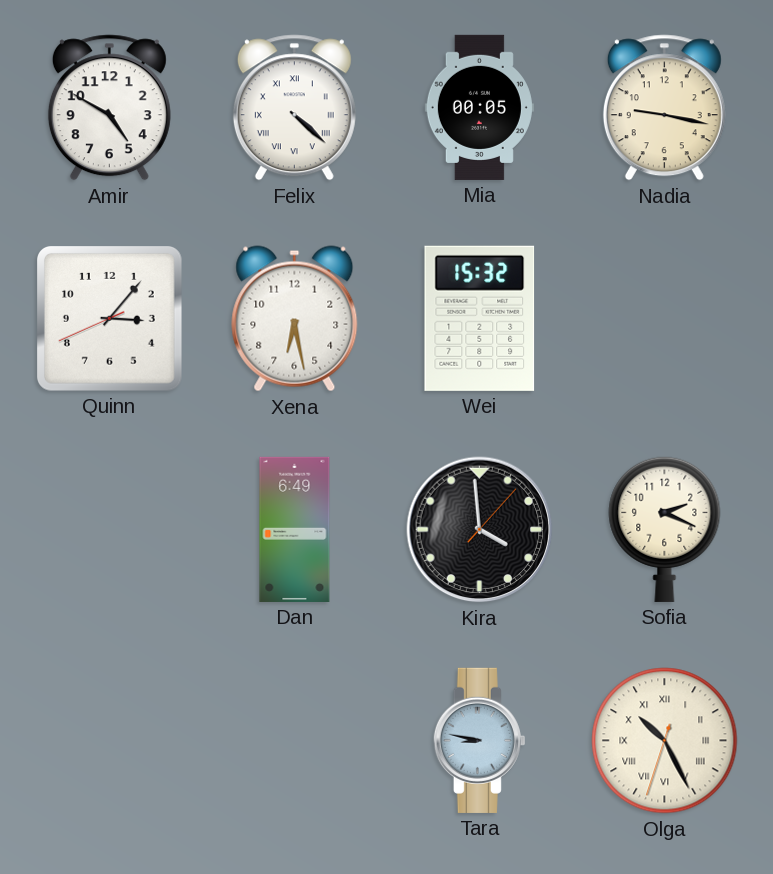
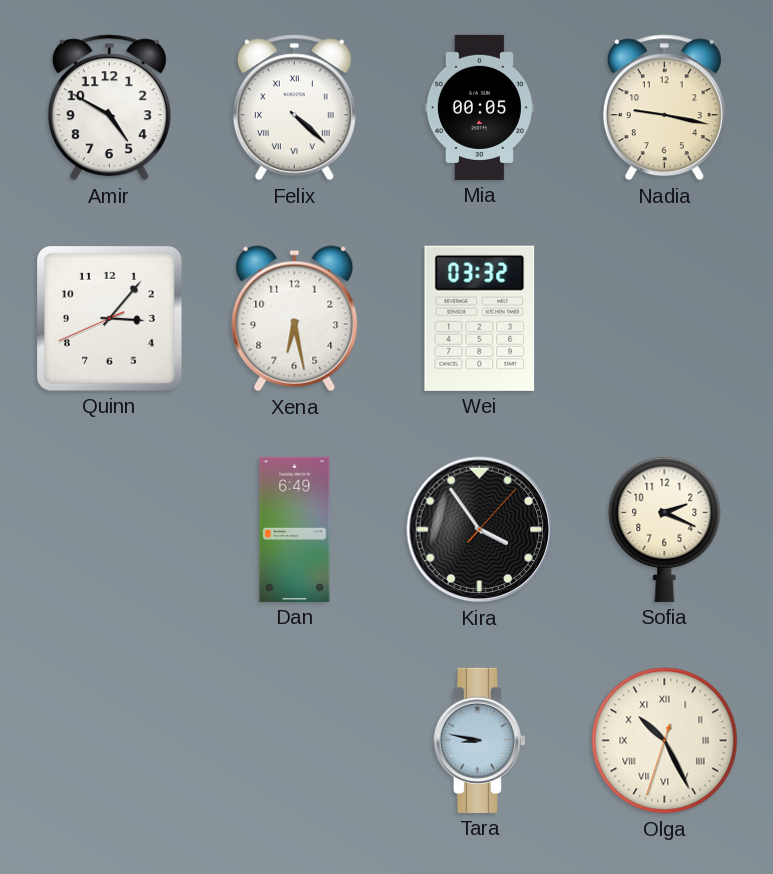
Wei: 15:32 -> 03:32
Kira: 3:59 -> 3:54
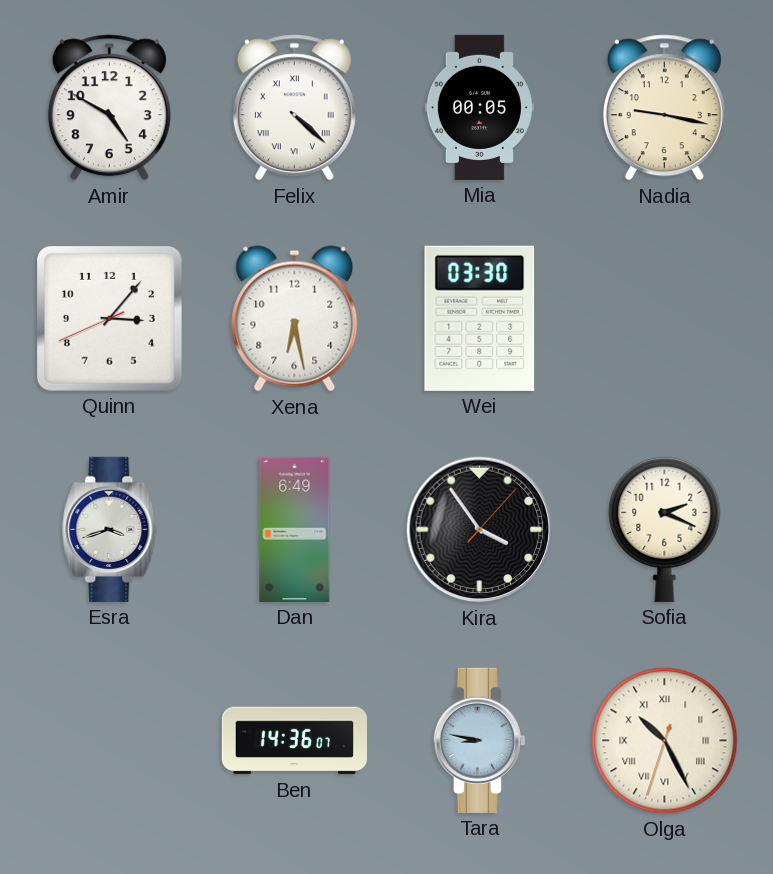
Wei: 03:32 -> 03:30
Esra: none -> 3:42
Ben: none -> 14:36
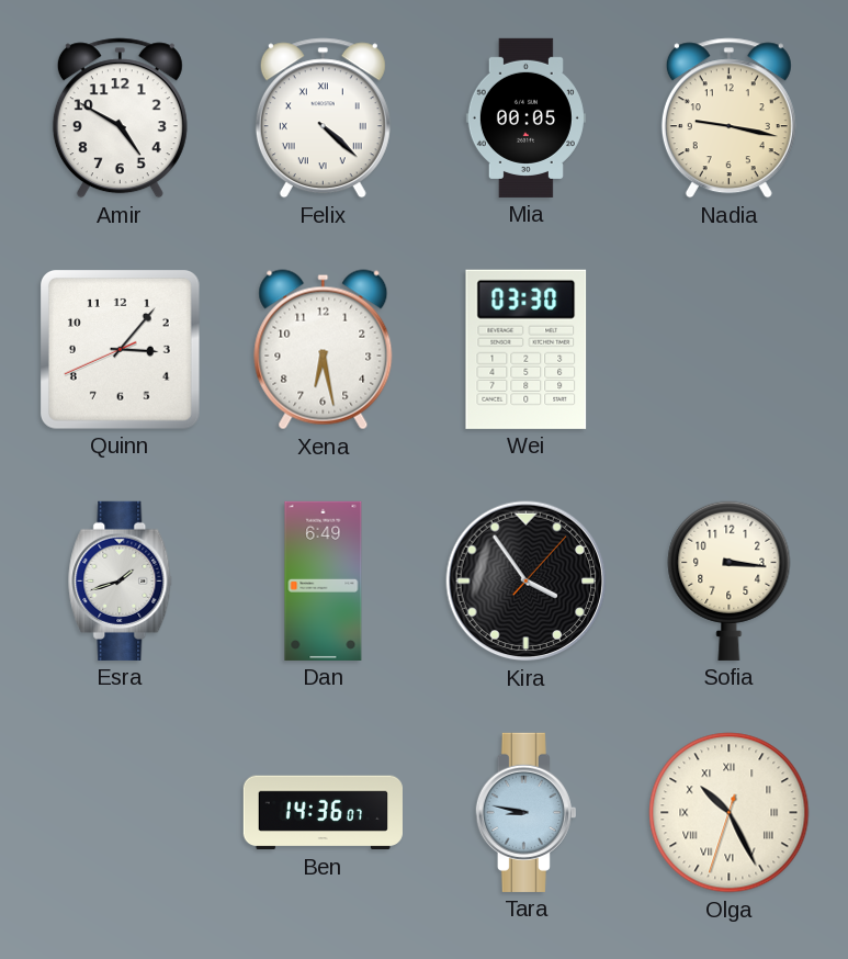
Esra: 3:42 -> 1:42
Sofia: 2:19 -> 3:16
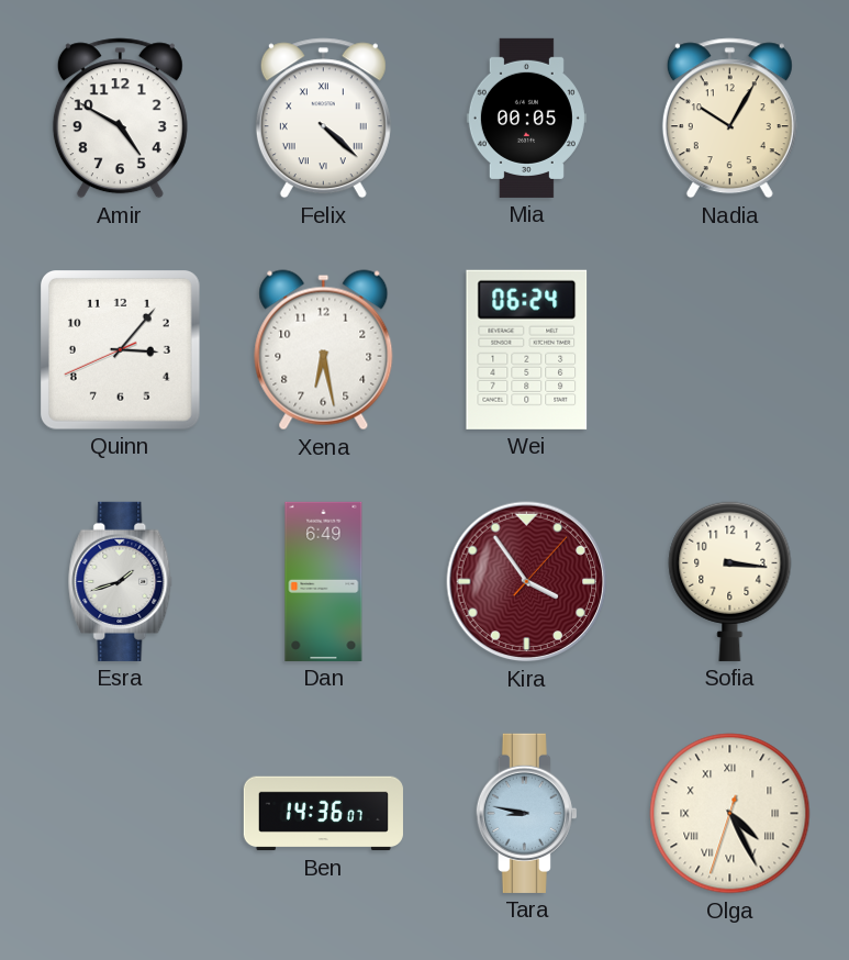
Nadia: 9:17 -> 10:05
Wei: 03:30 -> 06:24
Kira dial: black -> burgundy
Olga: 10:25 -> 4:25
